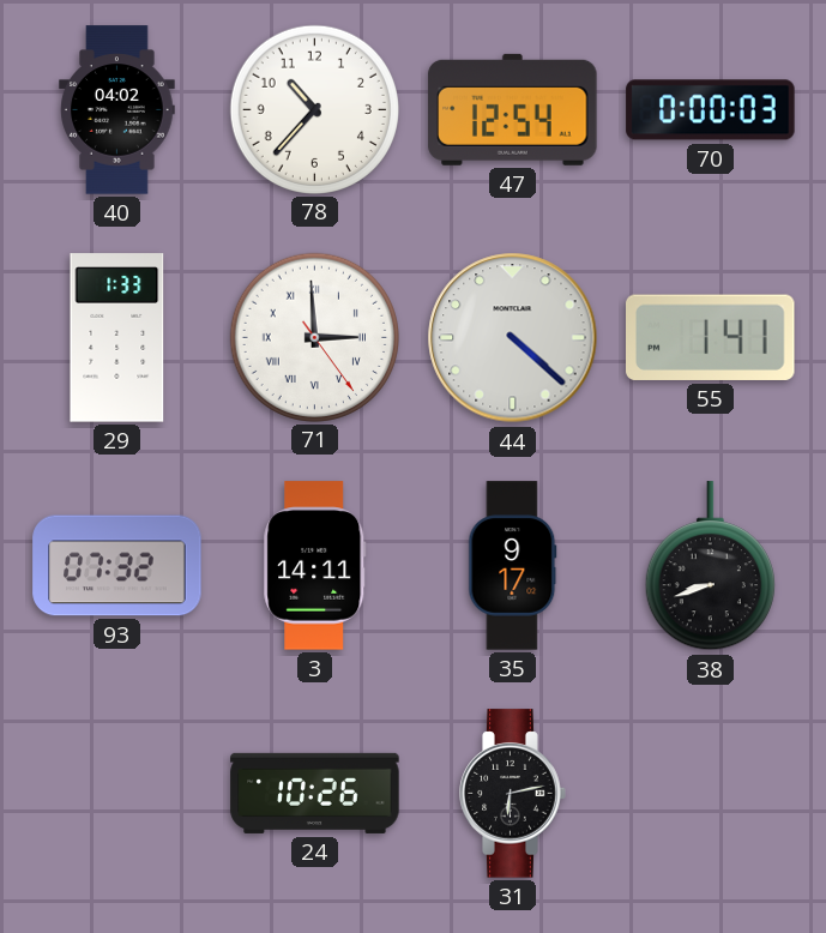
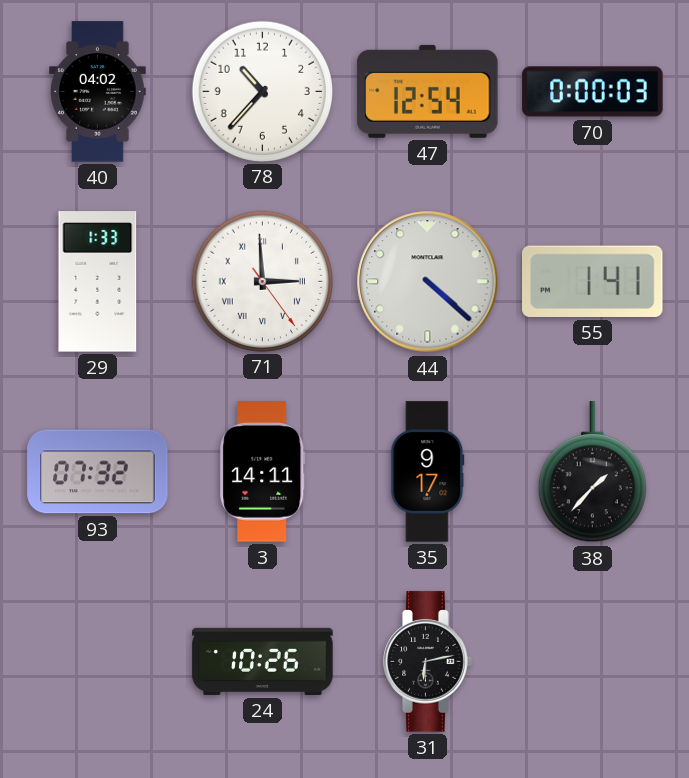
38: 8:42 -> 1:37
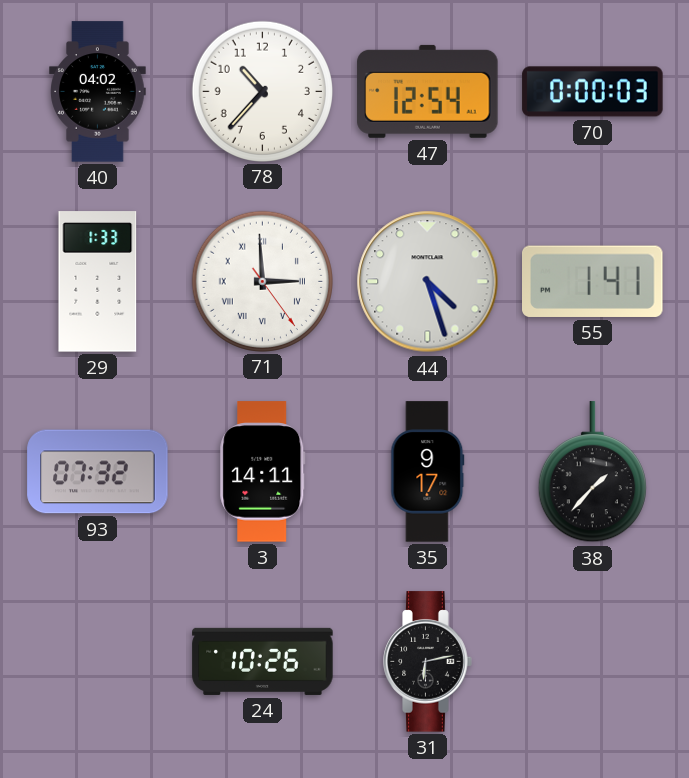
44: 4:22 -> 4:27
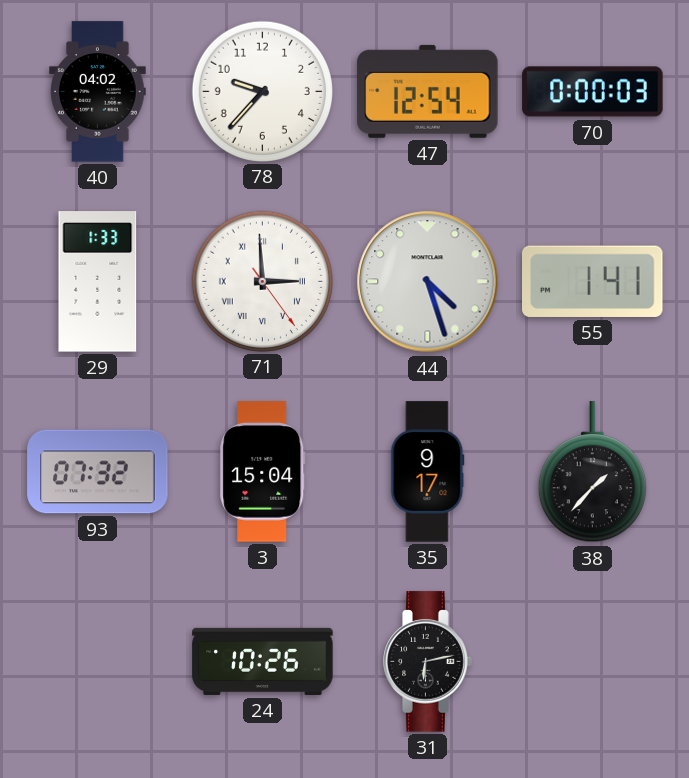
78: 10:37 -> 9:37
3: 14:11 -> 15:04
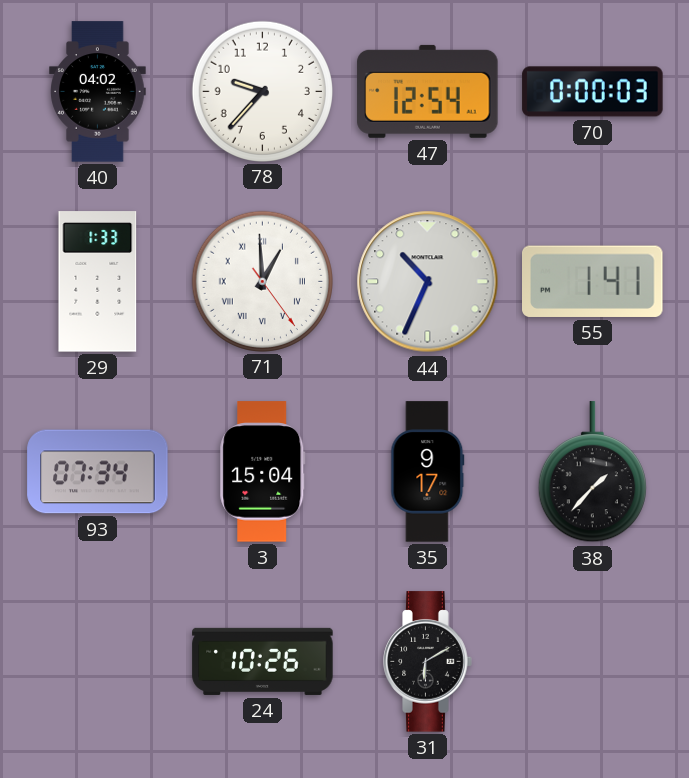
71: 2:59 -> 12:59
44: 4:27 -> 10:34
93: 07:32 -> 07:34
31: 6:13 -> 6:10
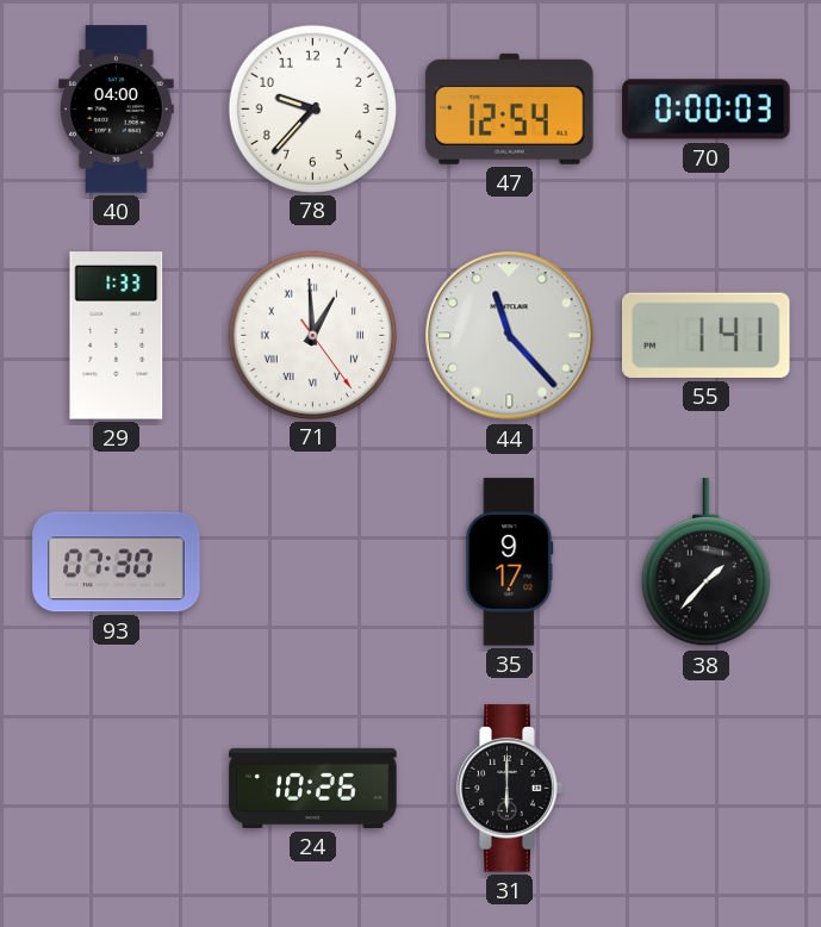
40: 04:02 -> 04:00
44: 10:34 -> 11:23
93: 07:34 -> 07:30
3: 15:04 -> none
31: 6:10 -> 6:00
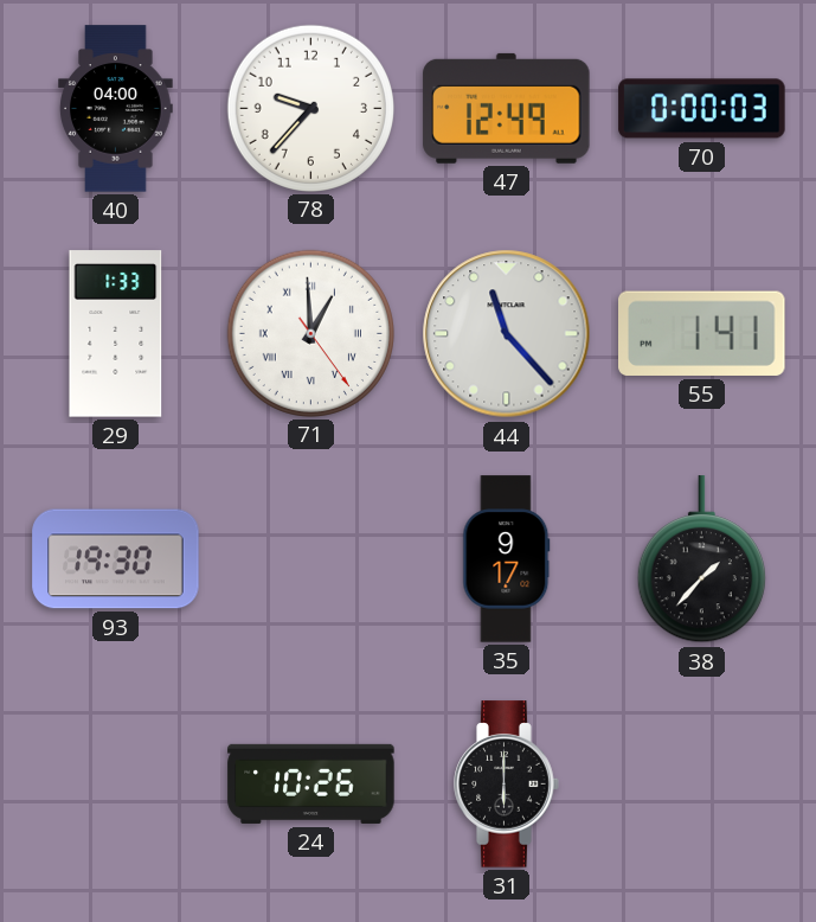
47: 12:54 -> 12:49
93: 07:30 -> 19:30
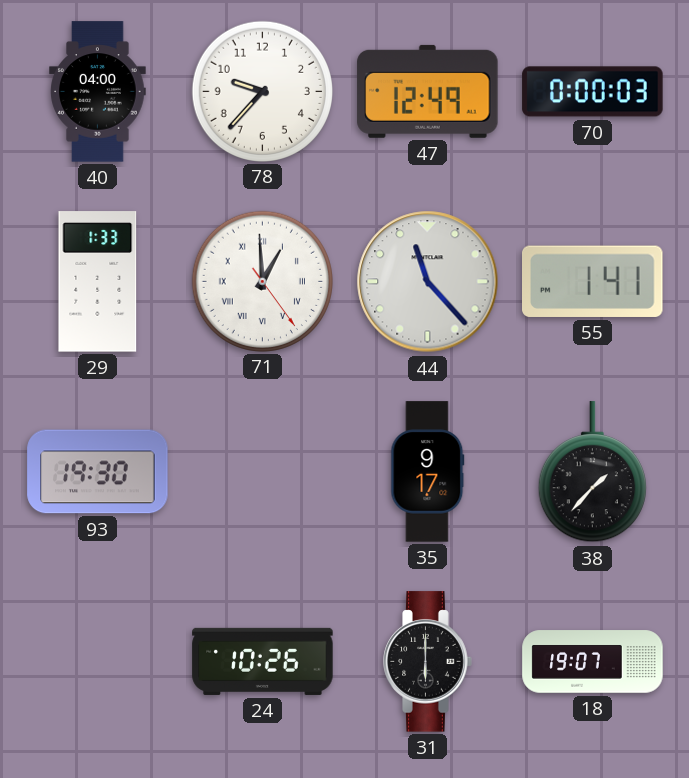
18: none -> 19:07
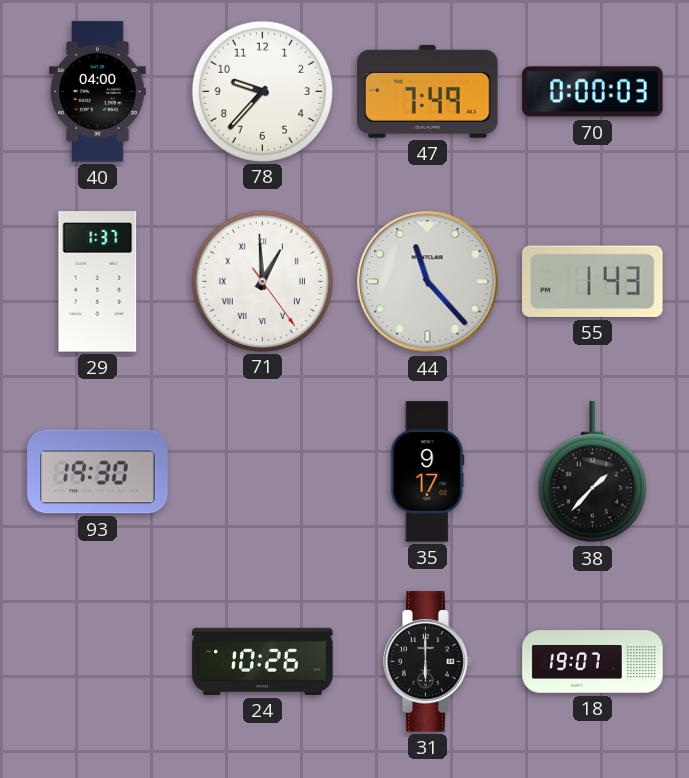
47: 12:49 -> 7:49
29: 1:33 -> 1:37
55: 1:41 -> 1:43
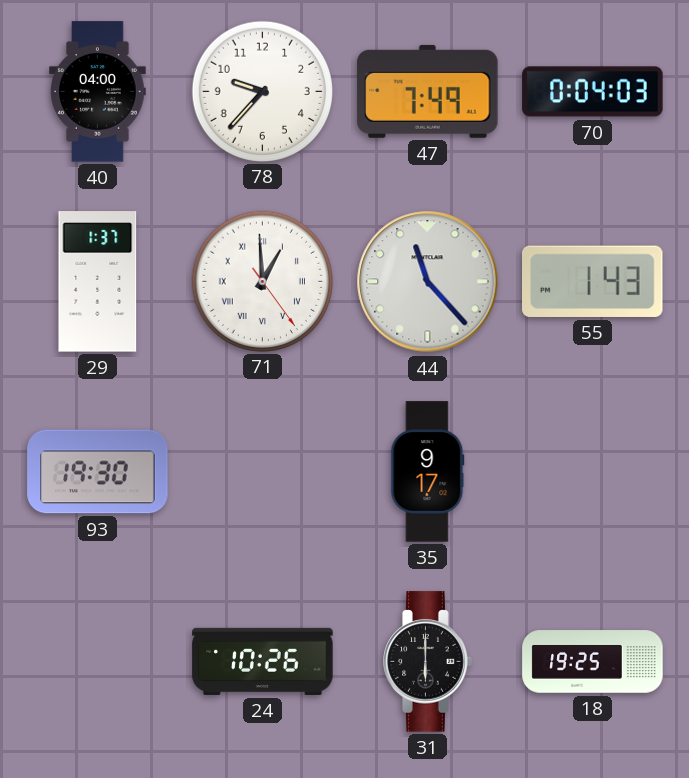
70: 0:00 -> 0:04
38: 1:37 -> none
18: 19:07 -> 19:25
